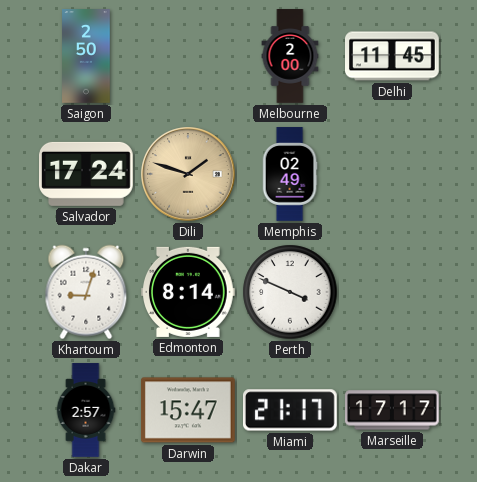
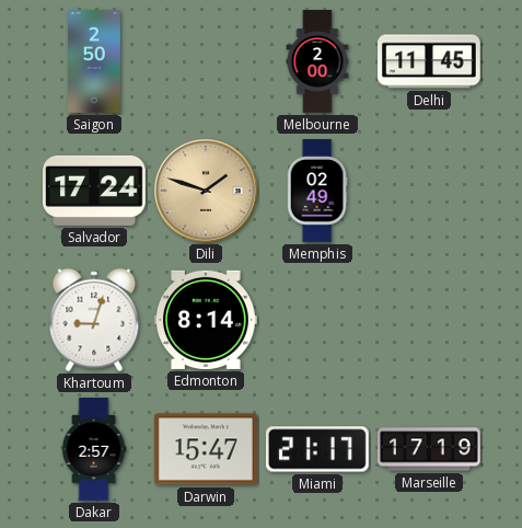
Perth: 3:49 -> none
Marseille: 17:17 -> 17:19
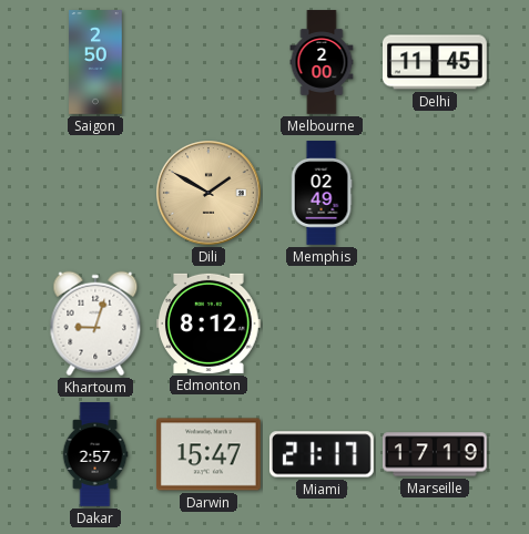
Salvador: 17:24 -> none
Dili: 1:48 -> 1:50
Edmonton: 8:14 -> 8:12
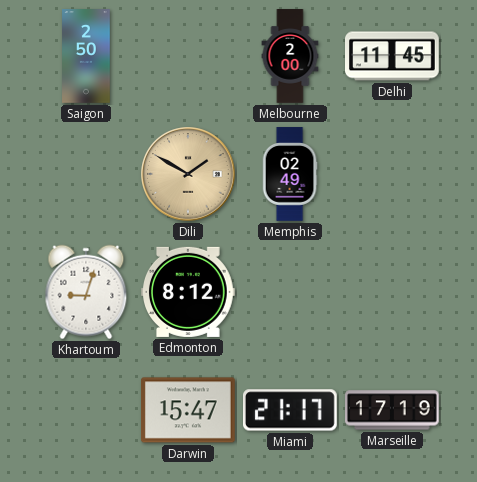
Dakar: 2:57 -> none
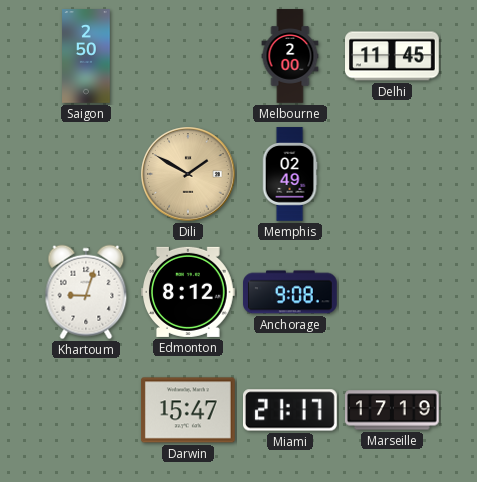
Anchorage: none -> 9:08
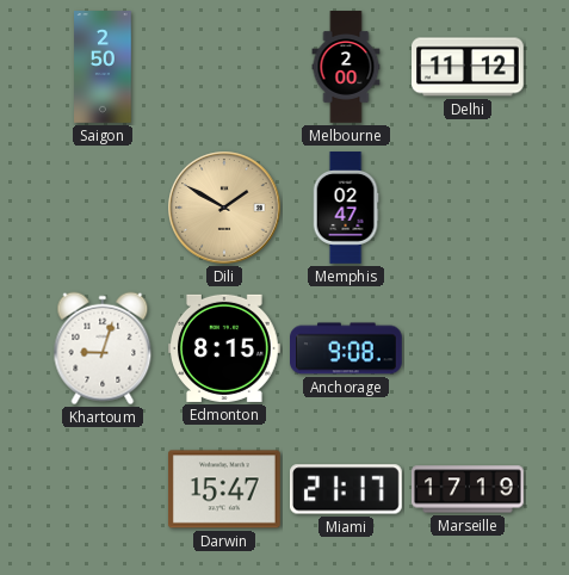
Delhi: 11:45 -> 11:12
Memphis: 02:49 -> 02:47
Edmonton: 8:12 -> 8:15
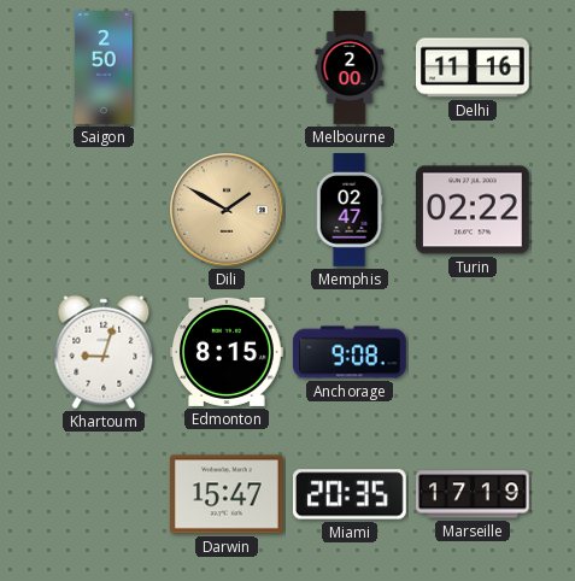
Delhi: 11:12 -> 11:16
Turin: none -> 02:22
Miami: 21:17 -> 20:35
